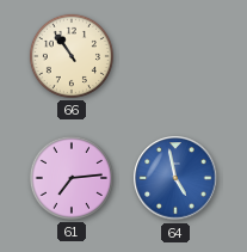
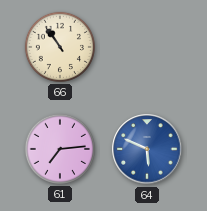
64: 4:58 -> 5:49
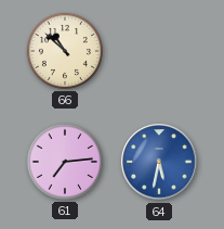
66: 10:54 -> 10:52
64: 5:49 -> 5:32
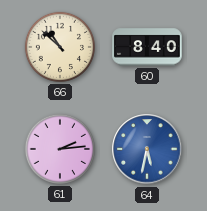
60: none -> 8:40
61: 7:14 -> 2:14
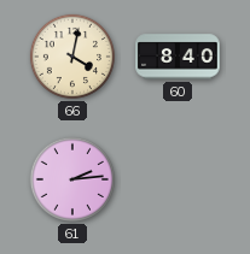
66: 10:52 -> 4:02
64: 5:32 -> none
